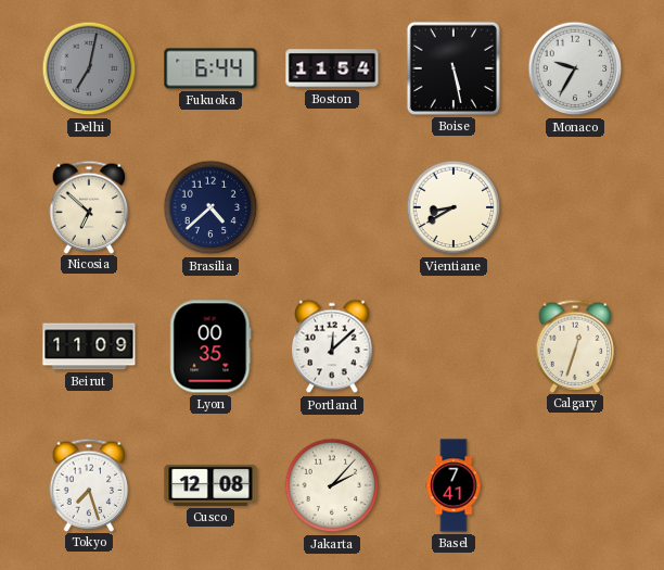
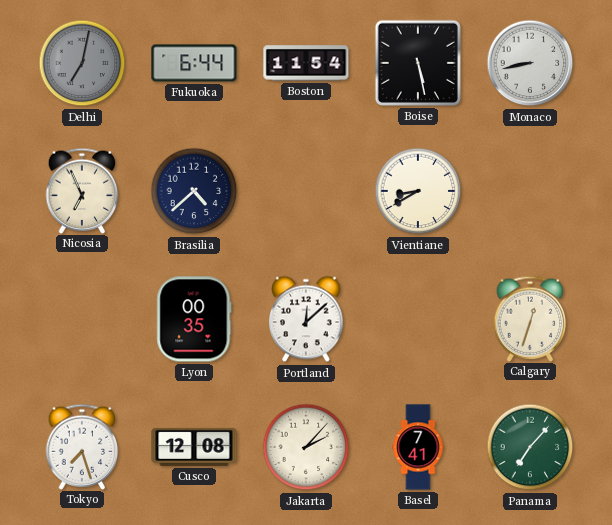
Monaco: 9:35 -> 8:43
Nicosia: 6:52 -> 6:56
Beirut: 11:09 -> none
Panama: none -> 7:07
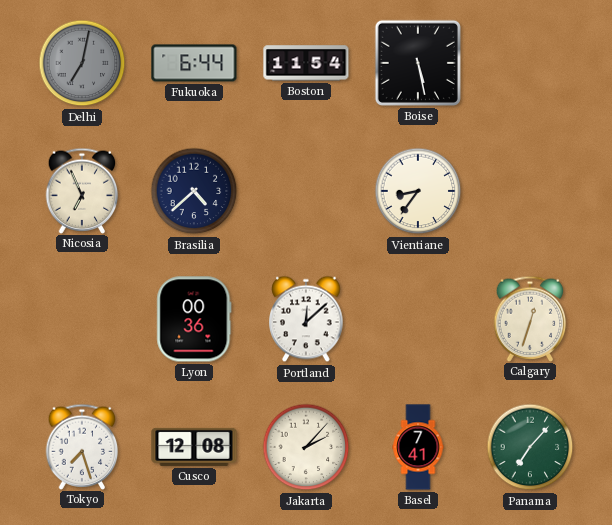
Monaco: 8:43 -> none
Vientiane: 8:40 -> 8:36
Lyon: 00:35 -> 00:36
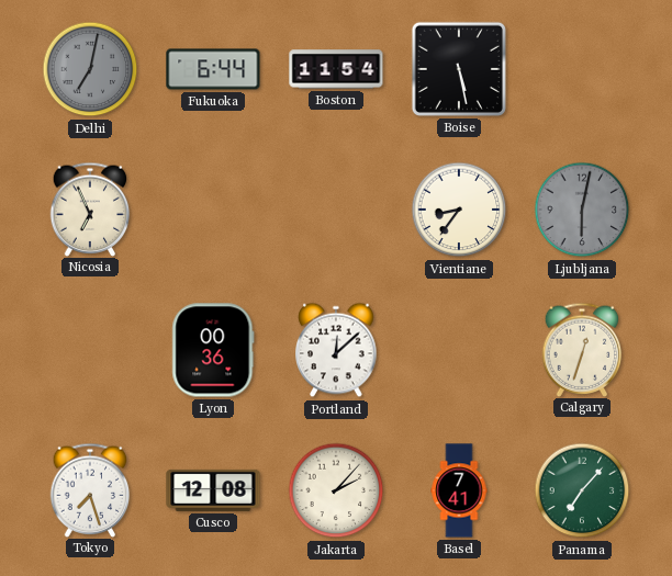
Brasilia: 4:38 -> none
Ljubljana: none -> 6:02
